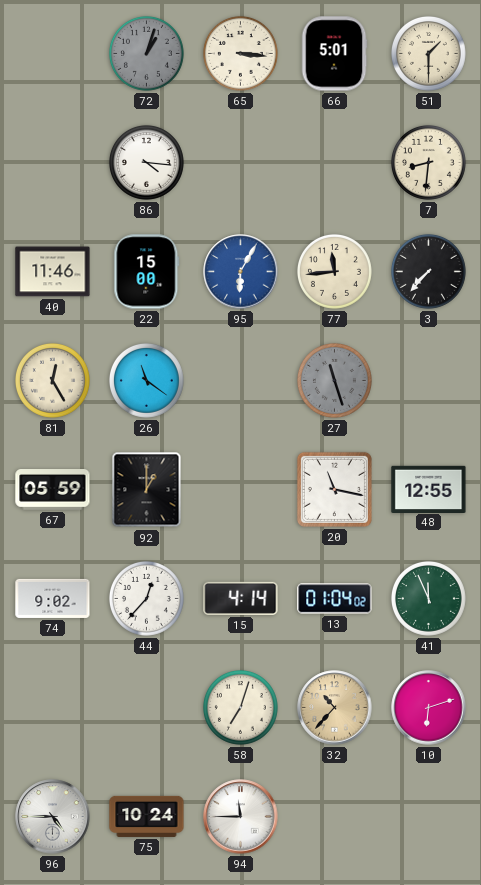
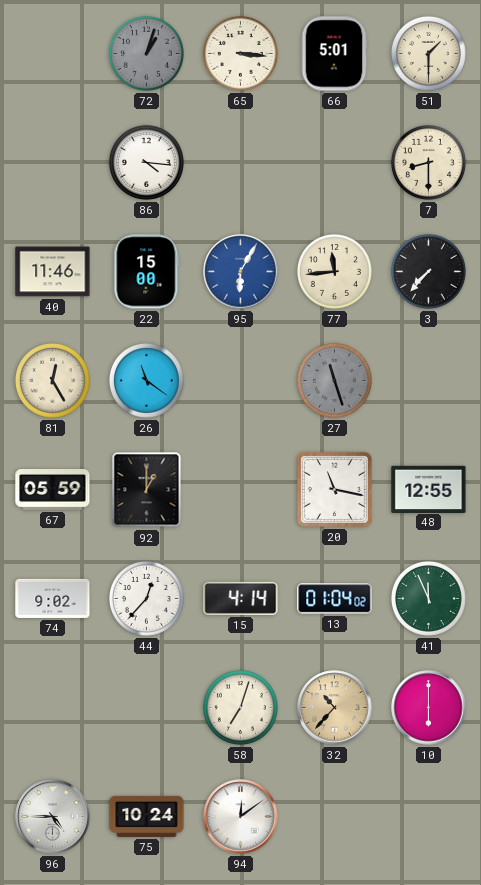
7: 8:31 -> 8:30
10: 6:12 -> 6:00
94: 11:45 -> 12:09
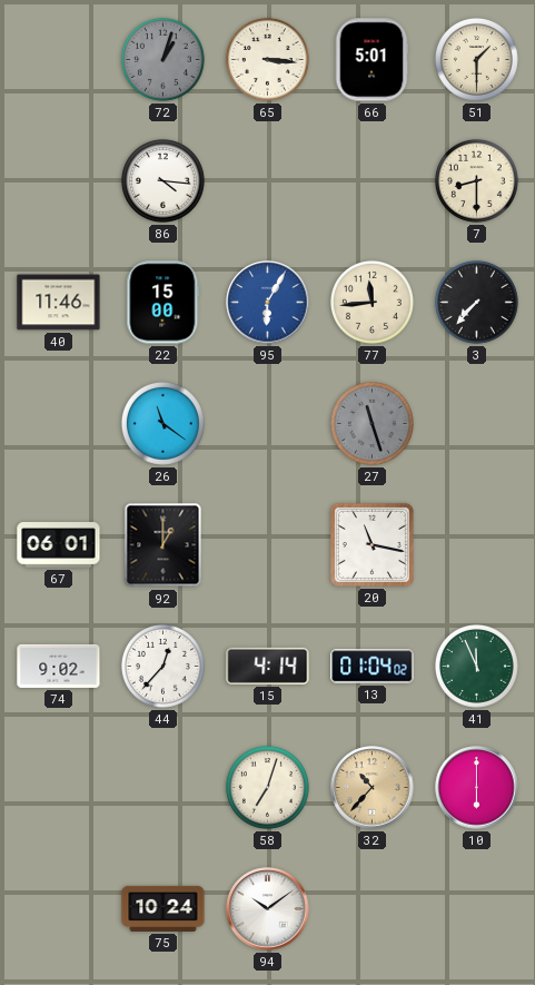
81: 12:25 -> none
67: 05:59 -> 06:01
48: 12:55 -> none
96: 4:45 -> none
94: 12:09 -> 10:09
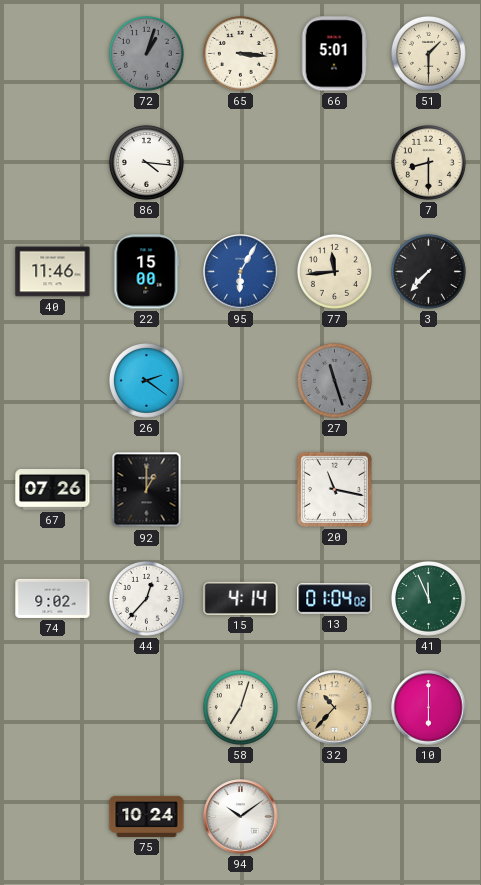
26: 11:21 -> 2:21
67: 06:01 -> 07:26
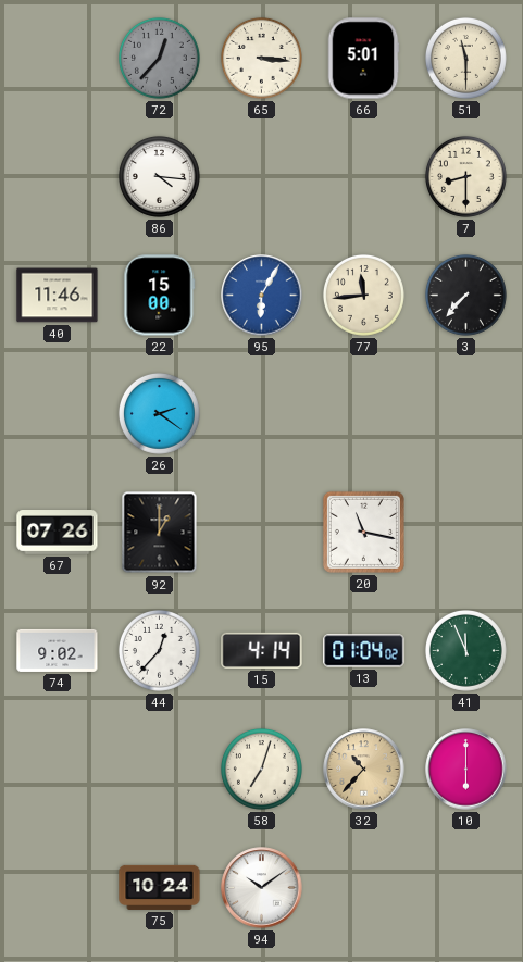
72: 1:03 -> 12:37
51: 1:30 -> 11:30
27: 11:27 -> none
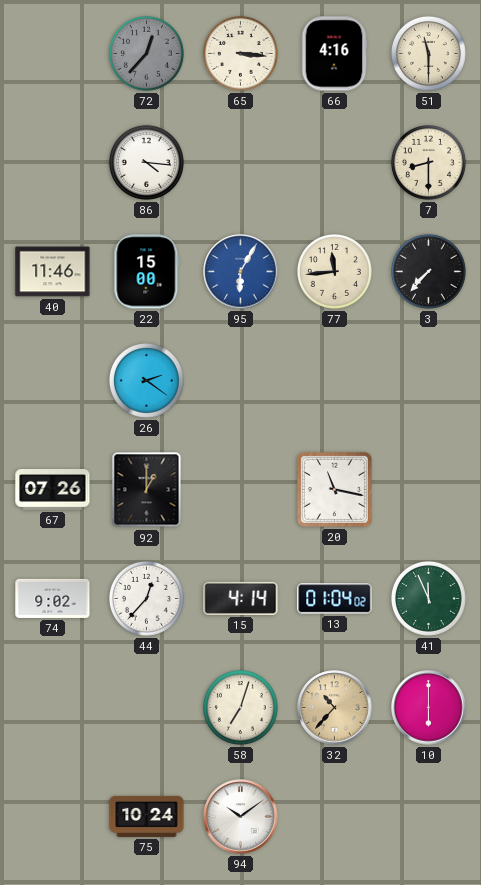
66: 5:01 -> 4:16
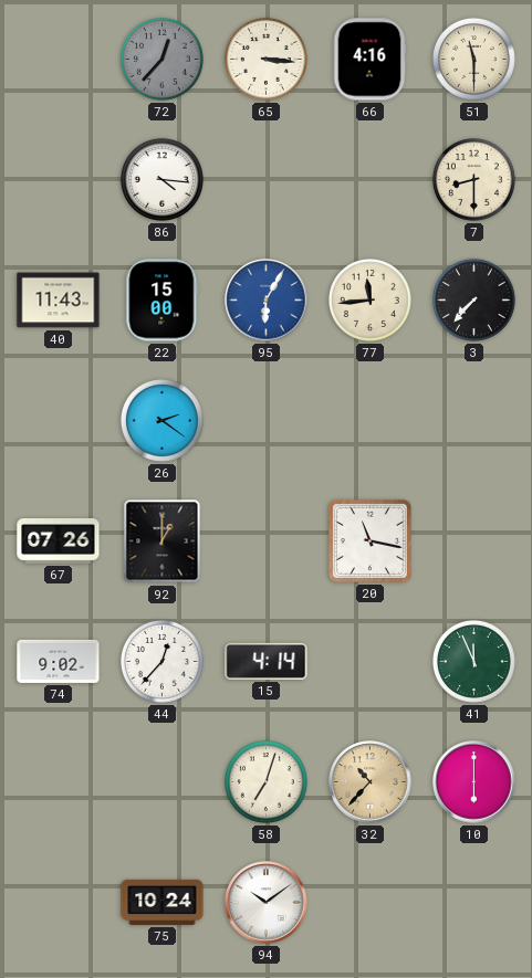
40: 11:46 -> 11:43
13: 01:04 -> none
